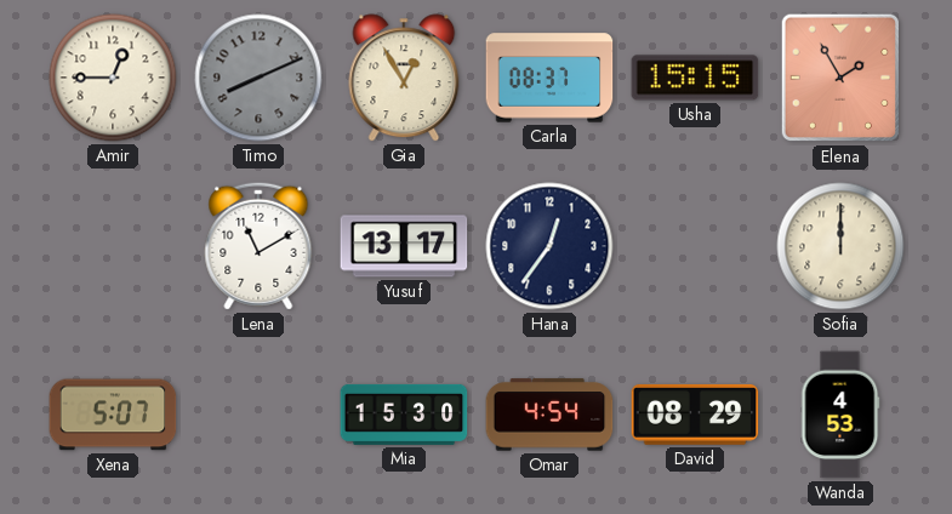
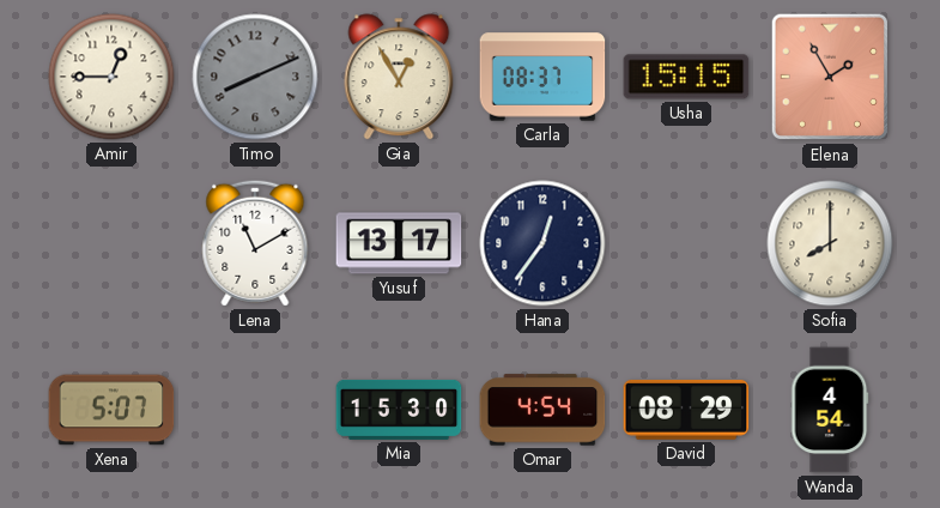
Sofia: 12:00 -> 8:00
Wanda: 4:53 -> 4:54
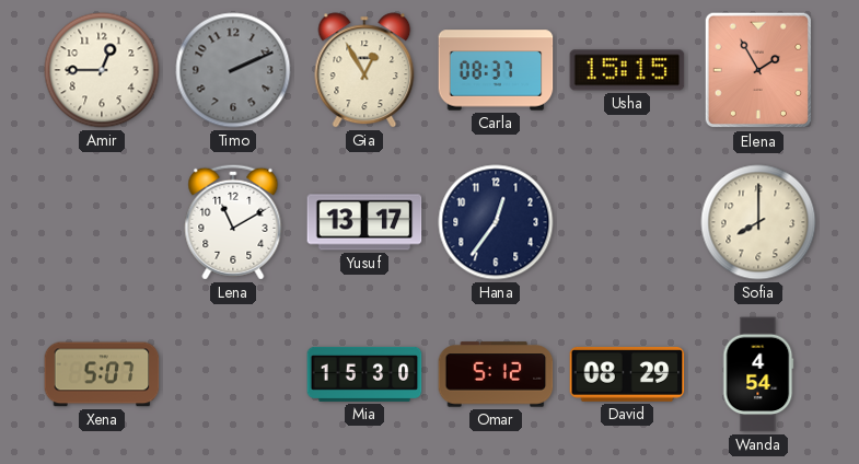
Timo: 8:11 -> 2:11
Omar: 4:54 -> 5:12
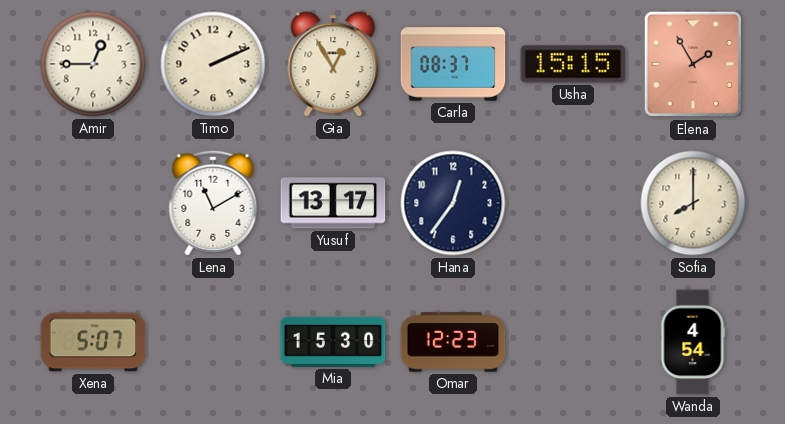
Timo dial: grey -> cream
Omar: 5:12 -> 12:23
David: 08:29 -> none
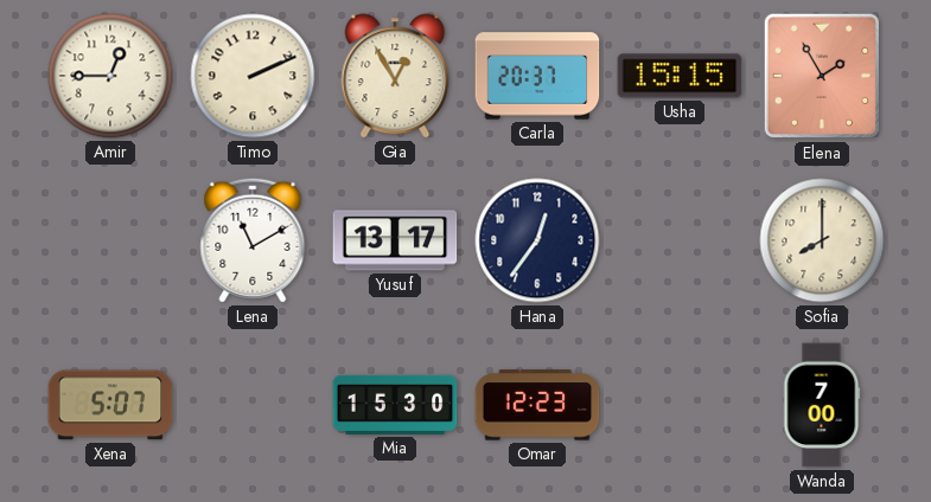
Carla: 08:37 -> 20:37
Wanda: 4:54 -> 7:00
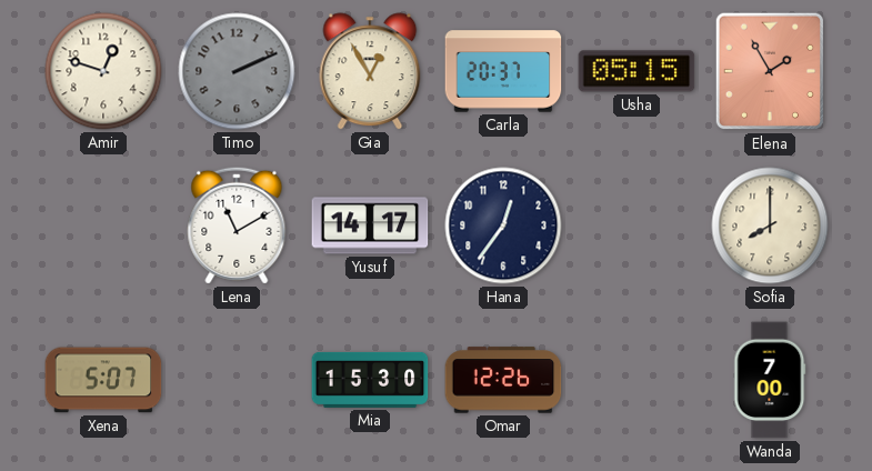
Amir: 12:45 -> 12:48
Timo dial: cream -> grey
Usha: 15:15 -> 05:15
Yusuf: 13:17 -> 14:17
Omar: 12:23 -> 12:26
